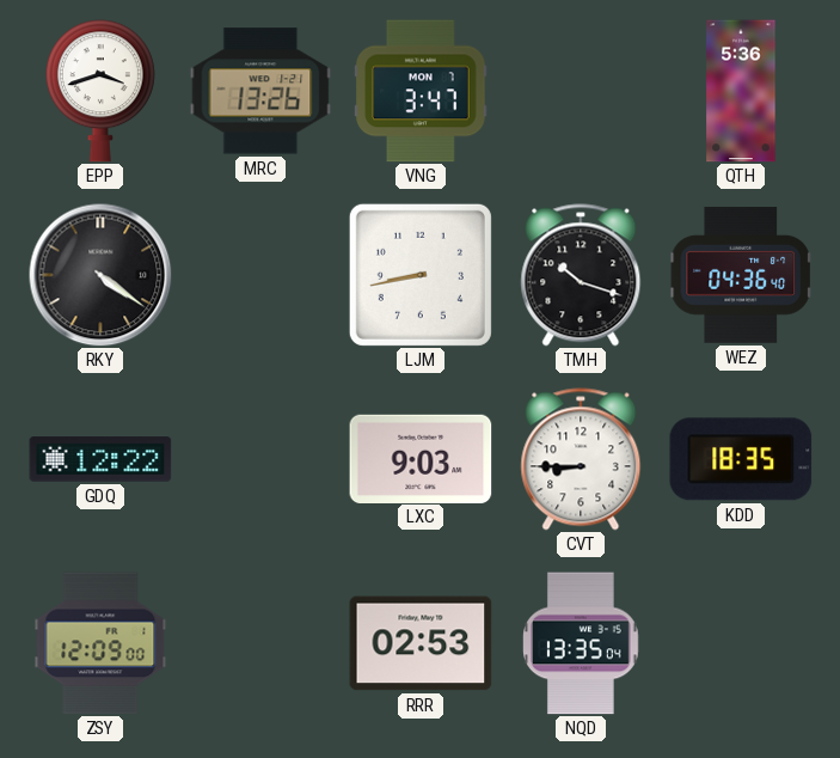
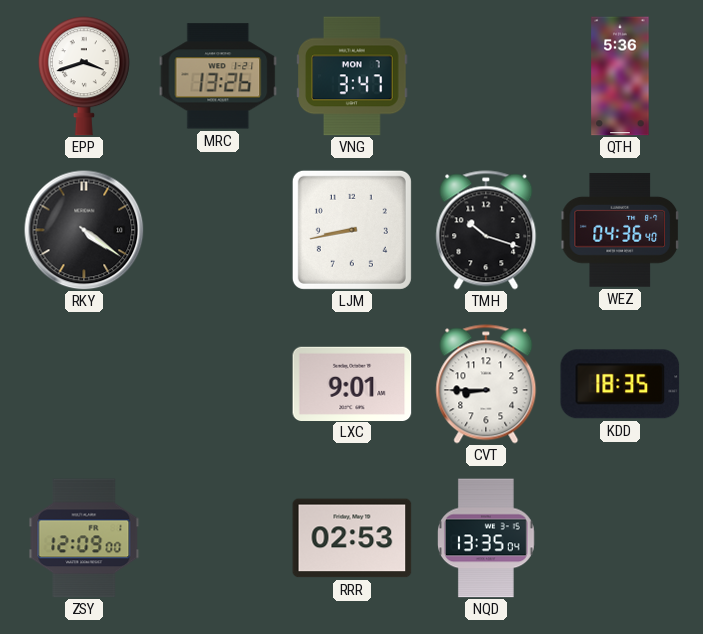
GDQ: 12:22 -> none
LXC: 9:03 -> 9:01
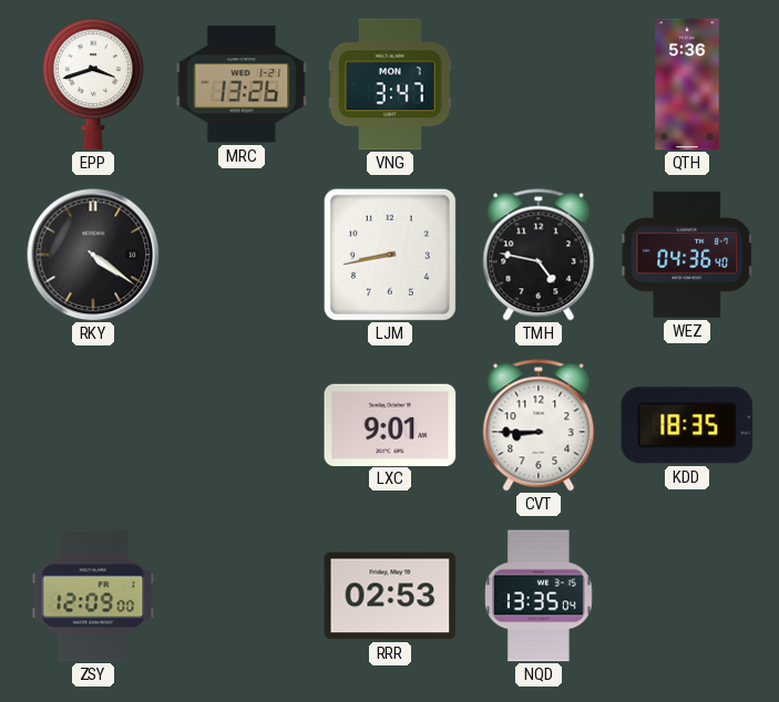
TMH: 10:18 -> 4:47
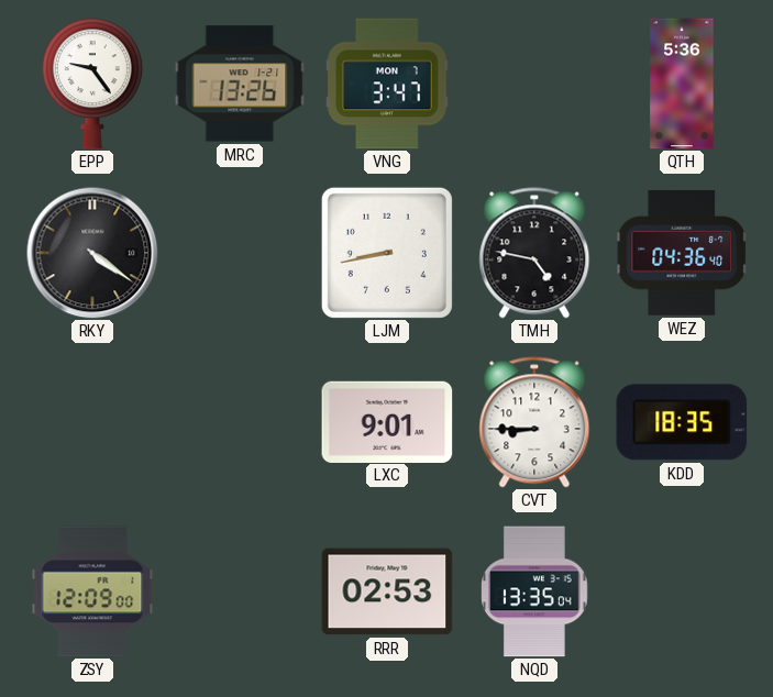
EPP: 3:42 -> 9:24
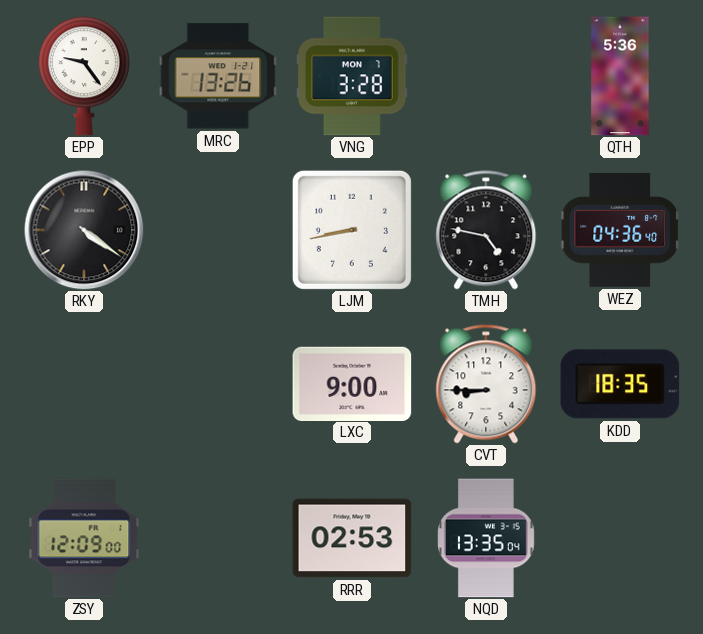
VNG: 3:47 -> 3:28
LXC: 9:01 -> 9:00
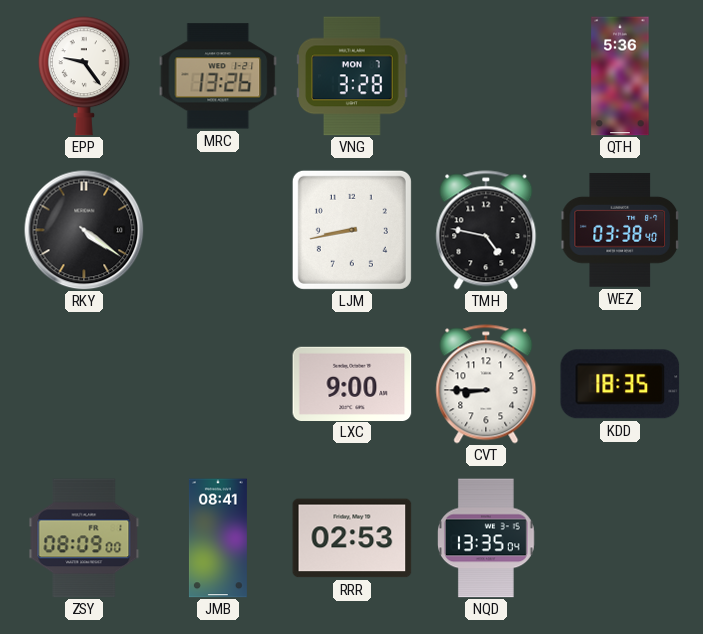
WEZ: 04:36 -> 03:38
ZSY: 12:09 -> 08:09
JMB: none -> 08:41
